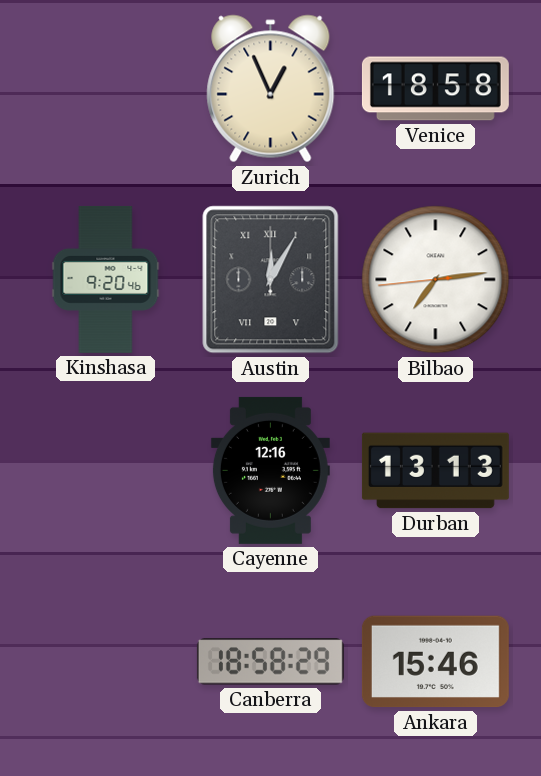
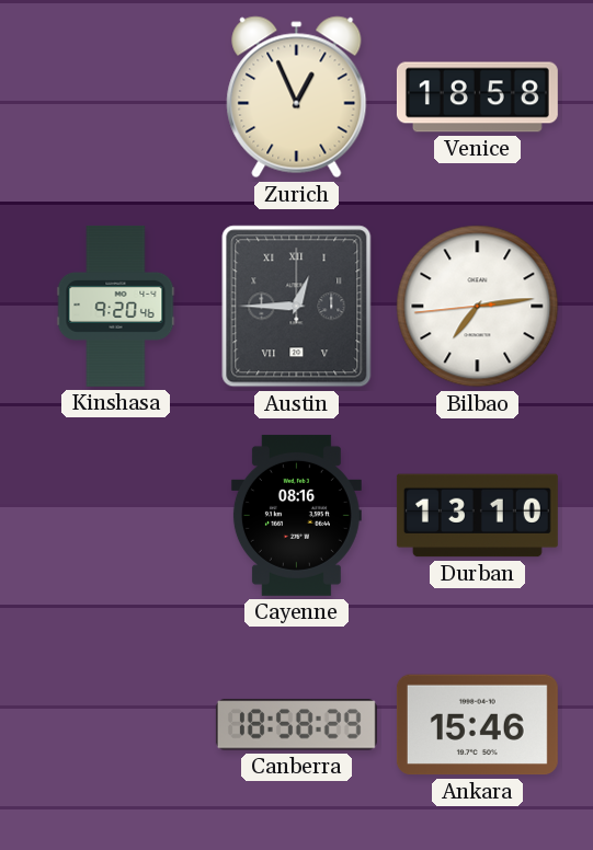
Austin: 12:05 -> 12:45
Cayenne: 12:16 -> 08:16
Durban: 13:13 -> 13:10
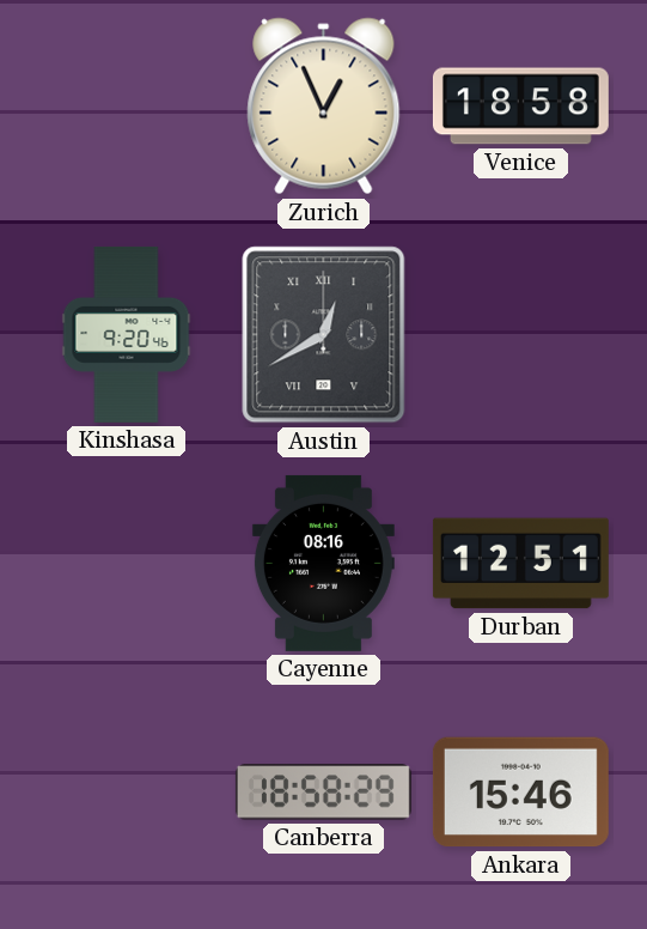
Austin: 12:45 -> 12:40
Bilbao: 7:13 -> none
Durban: 13:10 -> 12:51
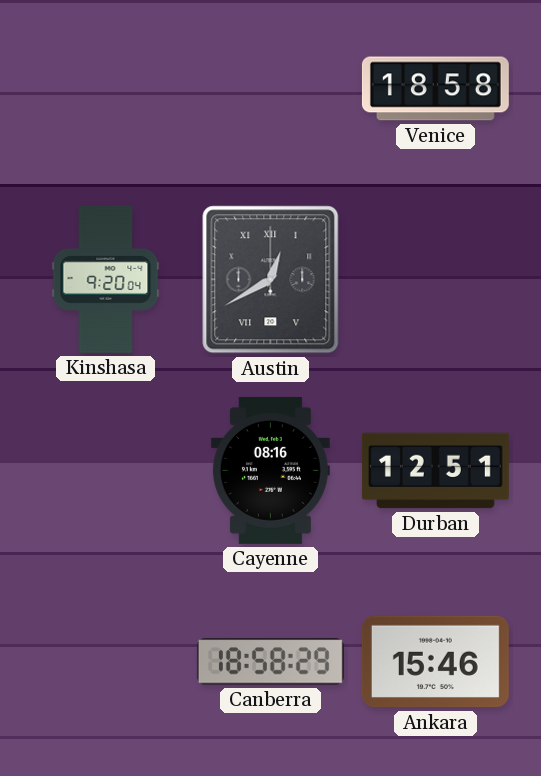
Zurich: 12:56 -> none
Kinshasa: 9:20:46 -> 9:20:04
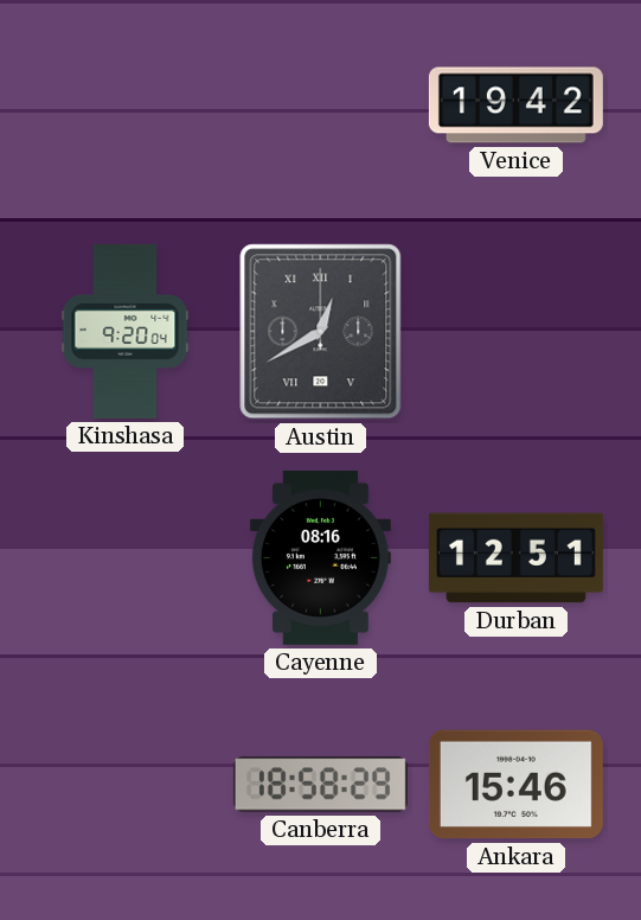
Venice: 18:58 -> 19:42
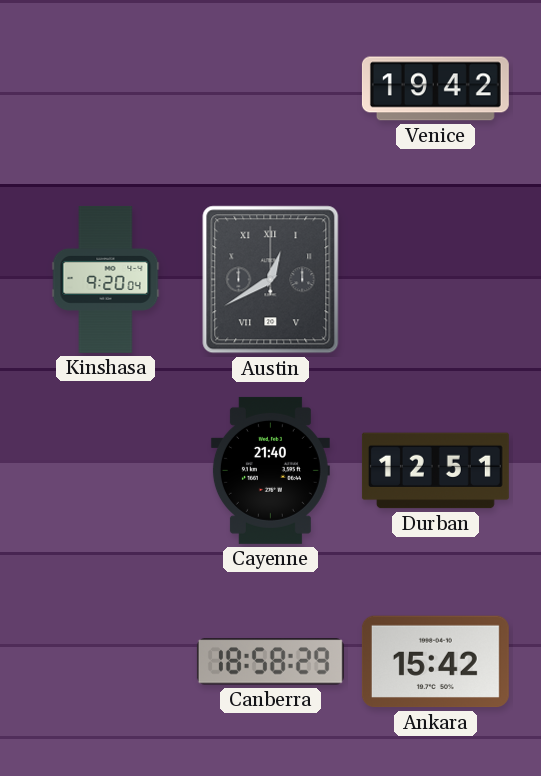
Cayenne: 08:16 -> 21:40
Ankara: 15:46 -> 15:42
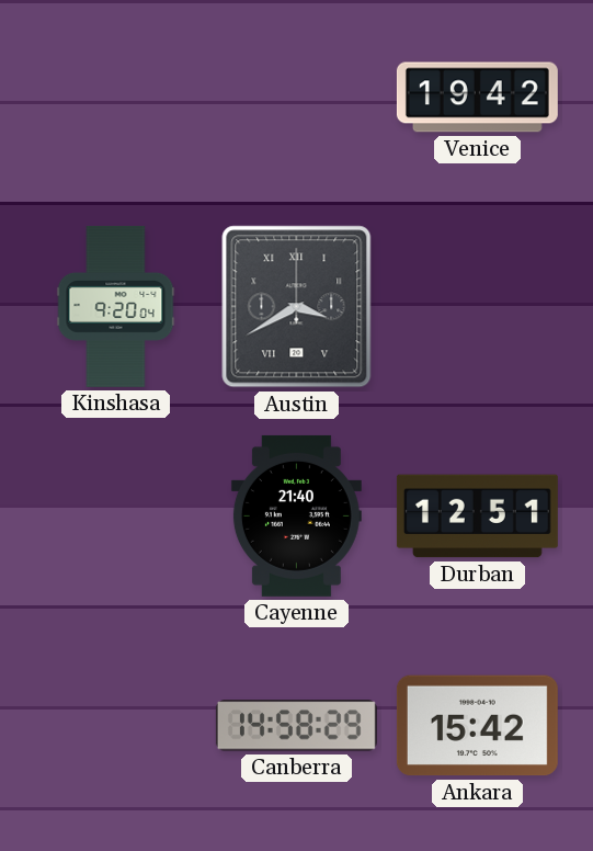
Austin: 12:40 -> 3:40
Canberra: 18:58 -> 14:58
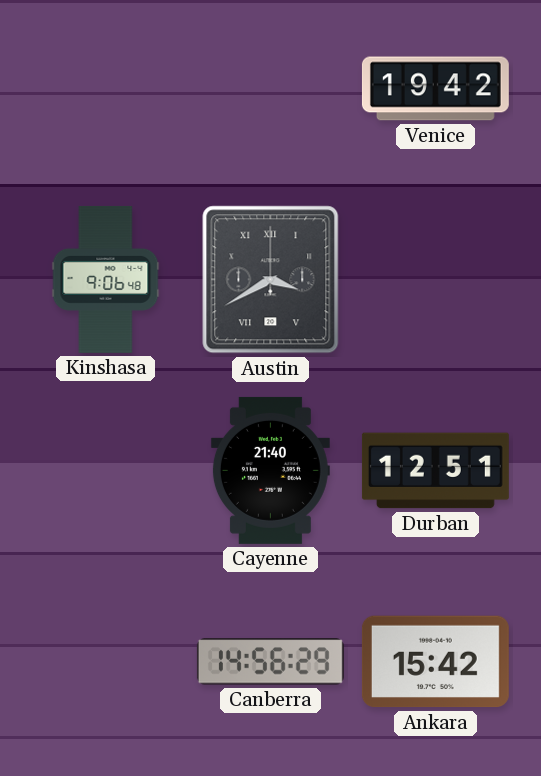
Kinshasa: 9:20 -> 9:06
Canberra: 14:58 -> 14:56
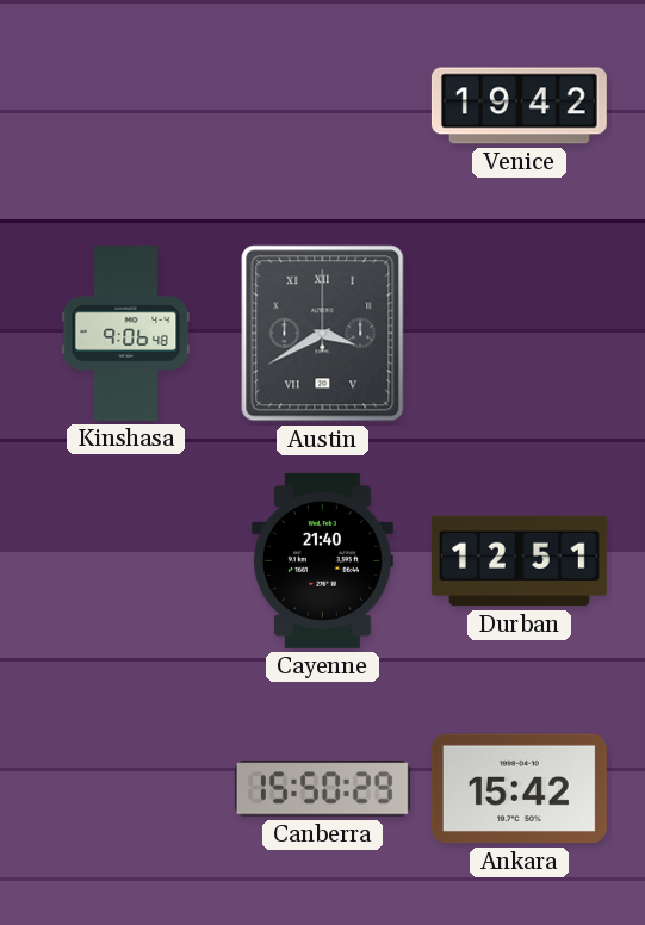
Canberra: 14:56 -> 15:50
